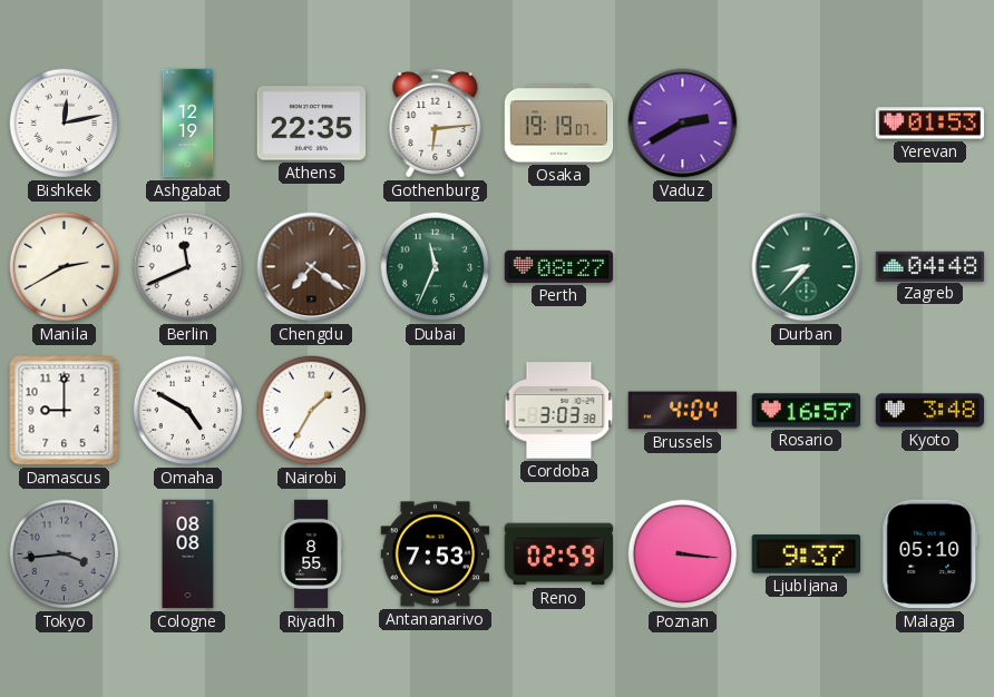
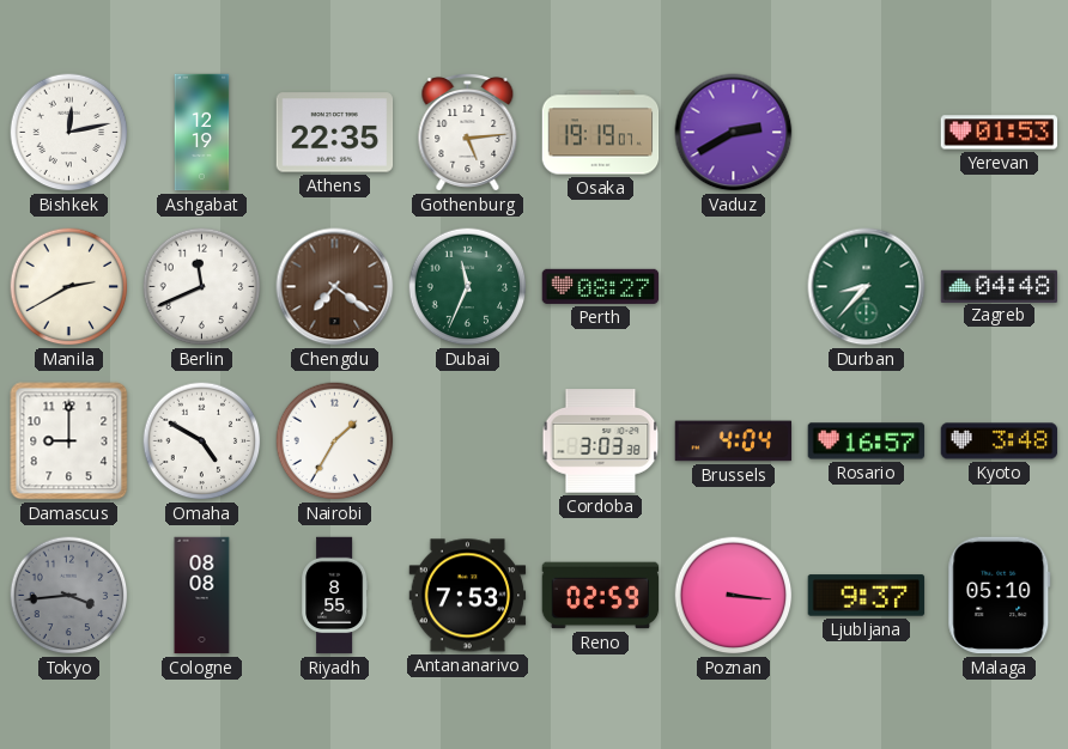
Gothenburg: 6:14 -> 5:14
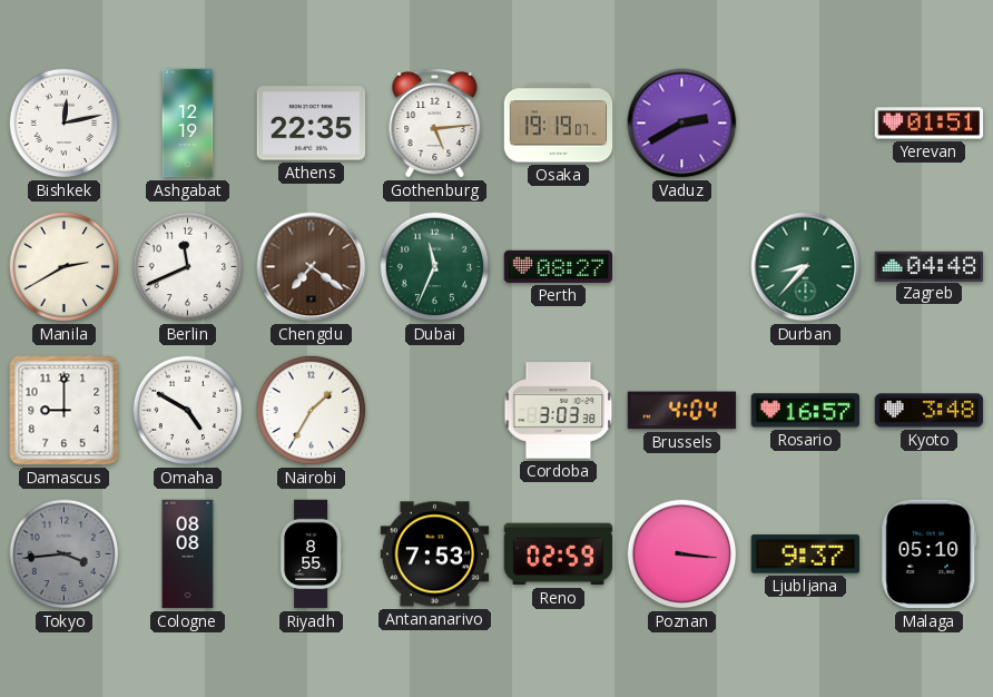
Yerevan: 01:53 -> 01:51
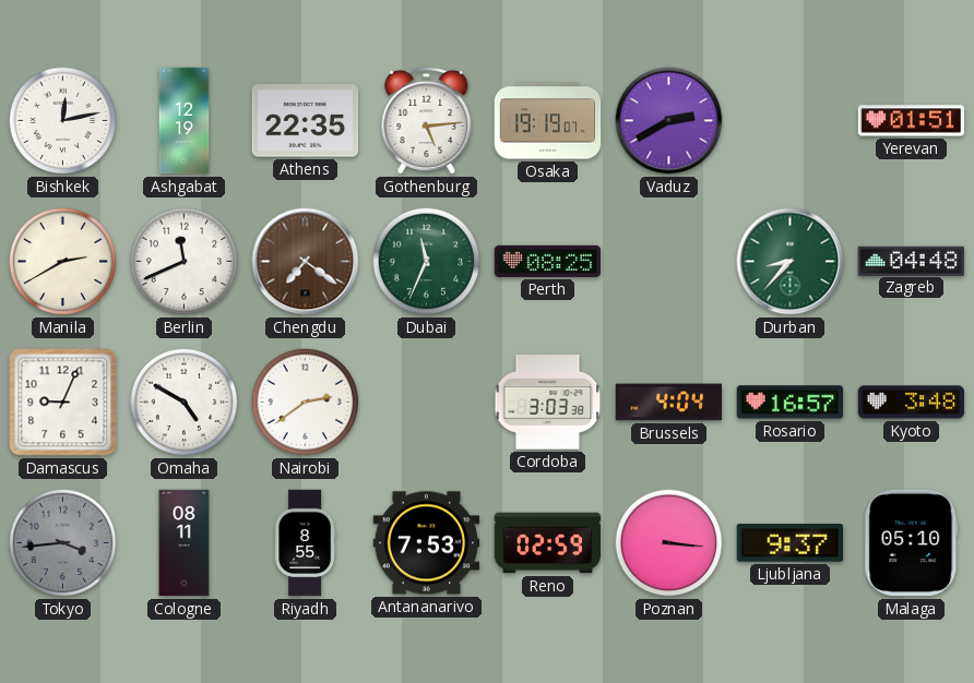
Perth: 08:27 -> 08:25
Damascus: 9:00 -> 9:04
Nairobi: 1:35 -> 2:39
Cologne: 08:08 -> 08:11
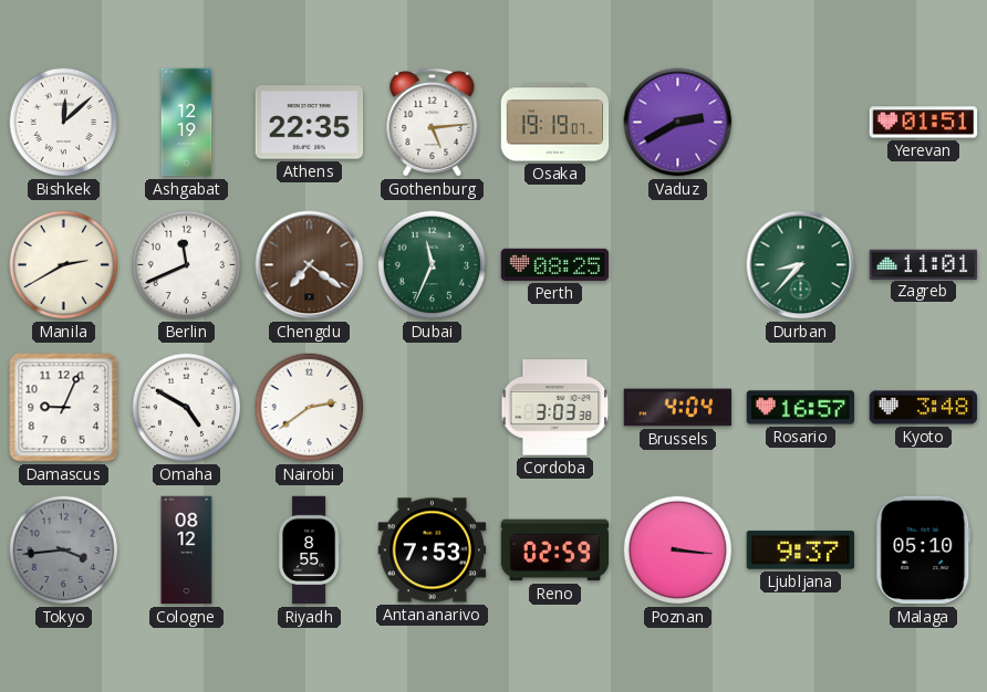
Bishkek: 12:13 -> 12:08
Zagreb: 04:48 -> 11:01
Cologne: 08:11 -> 08:12
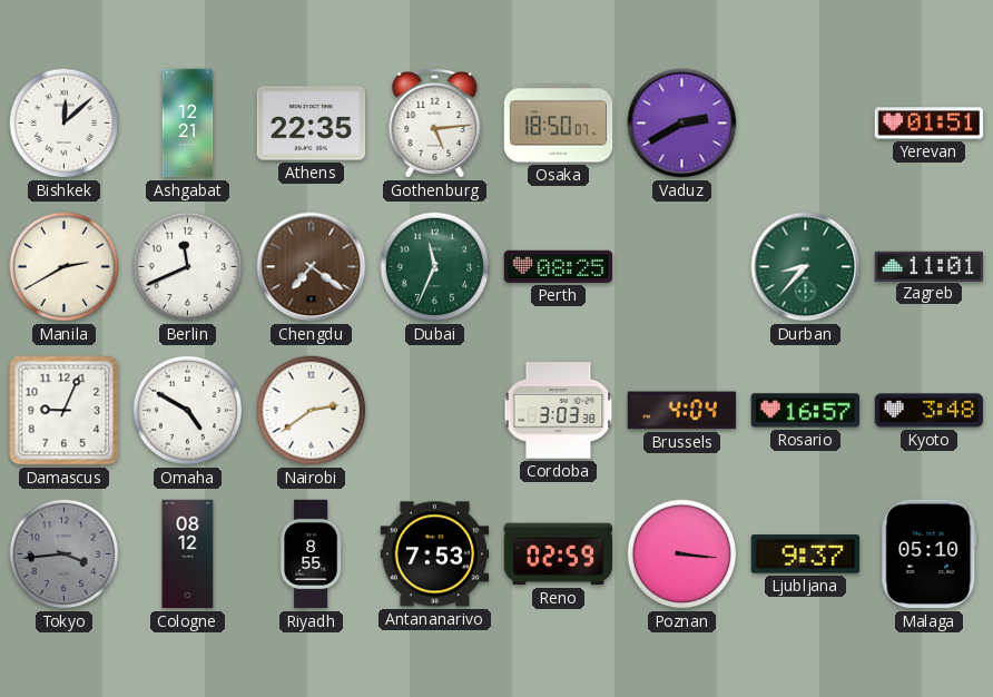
Ashgabat: 12:19 -> 12:21
Osaka: 19:19 -> 18:50
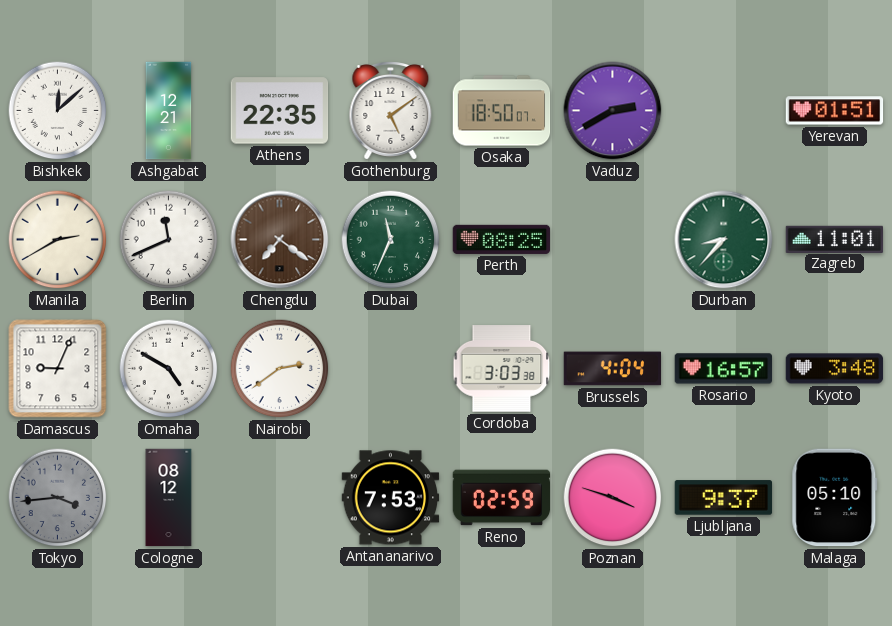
Gothenburg: 5:14 -> 5:09
Riyadh: 8:55 -> none
Poznan: 3:16 -> 3:48
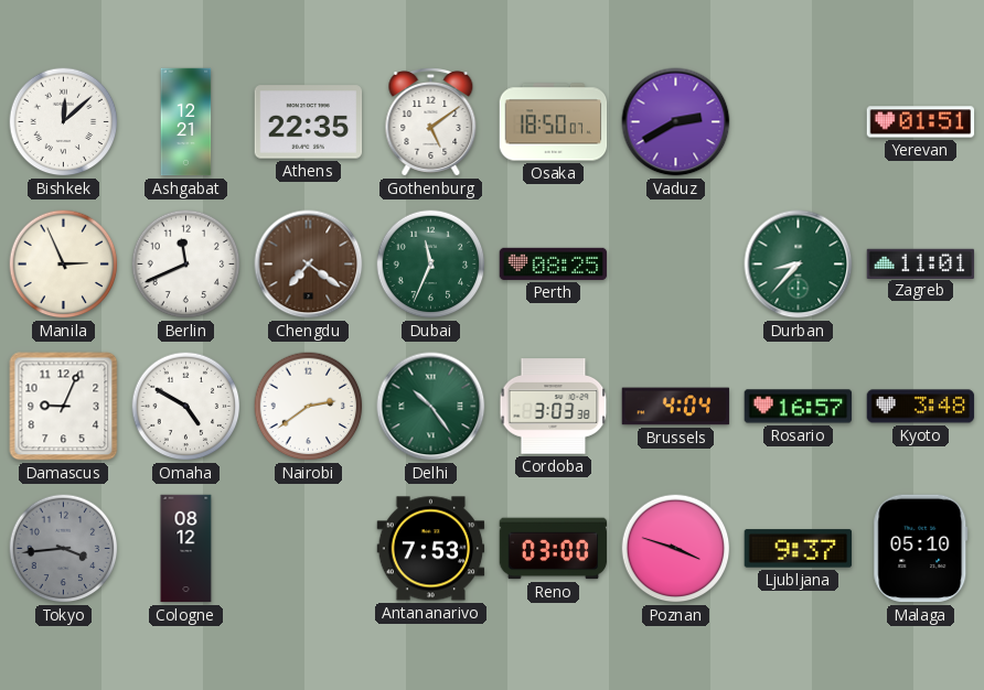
Manila: 2:40 -> 2:56
Delhi: none -> 10:24
Reno: 02:59 -> 03:00
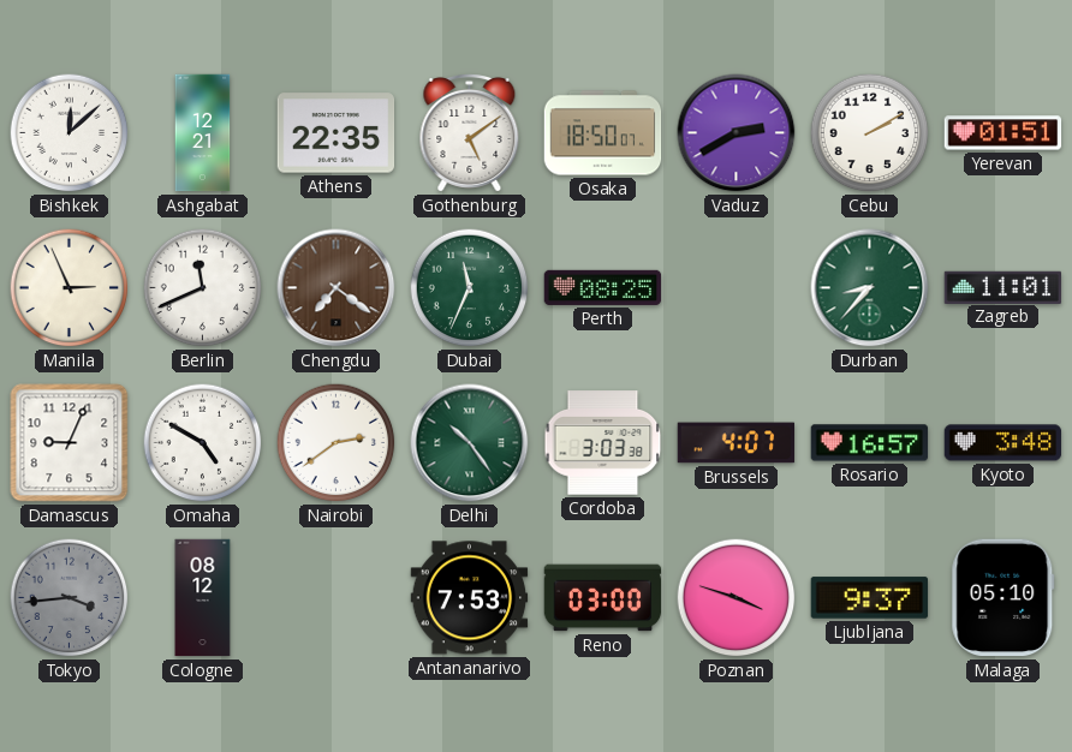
Cebu: none -> 2:10
Brussels: 4:04 -> 4:07
